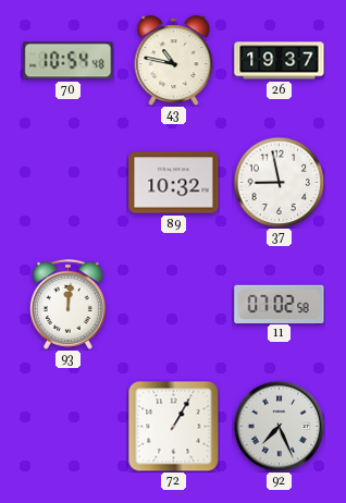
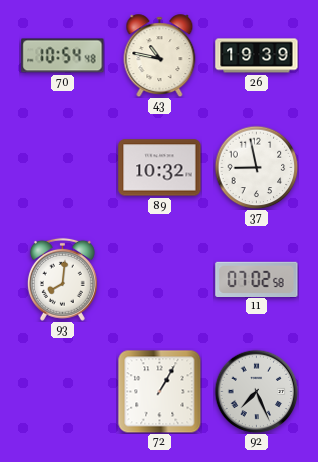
26: 19:37 -> 19:39
93: 12:01 -> 8:01
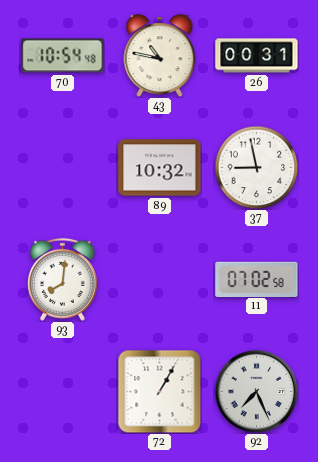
26: 19:39 -> 00:31
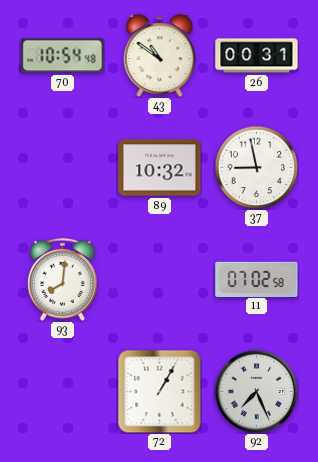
43: 10:47 -> 10:51
